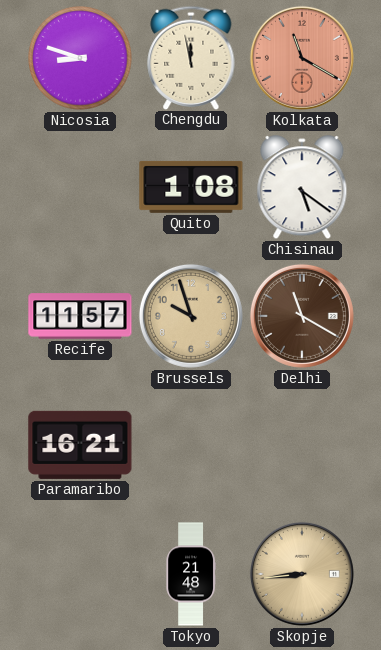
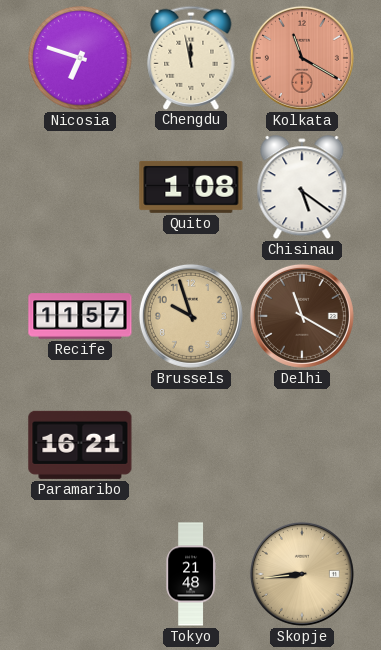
Nicosia: 8:48 -> 6:48
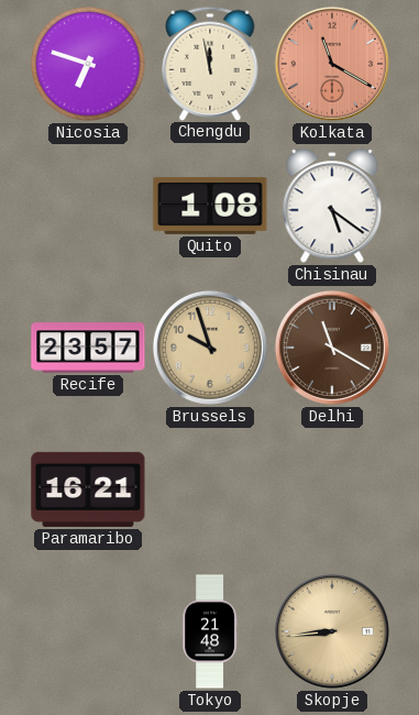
Recife: 11:57 -> 23:57
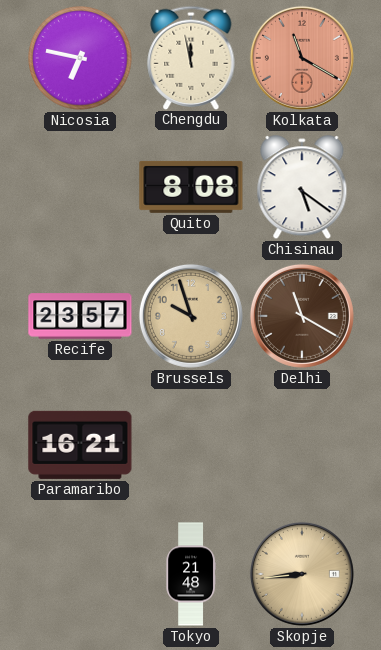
Nicosia: 6:48 -> 6:47
Quito: 1:08 -> 8:08
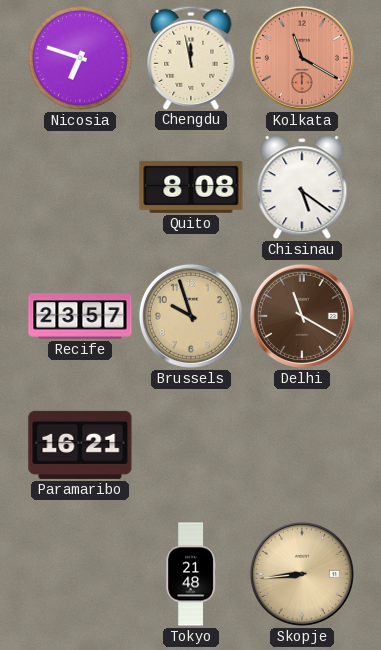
Nicosia: 6:47 -> 6:48
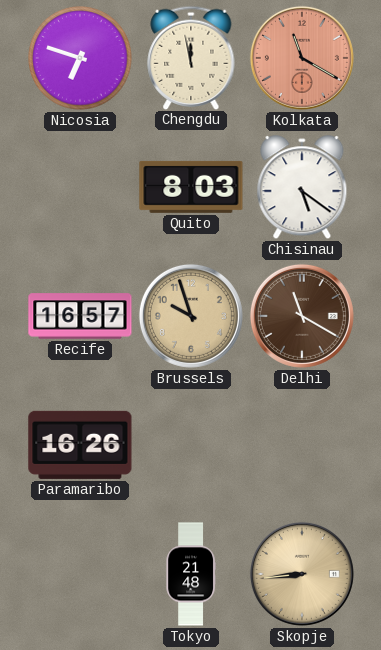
Quito: 8:08 -> 8:03
Recife: 23:57 -> 16:57
Paramaribo: 16:21 -> 16:26
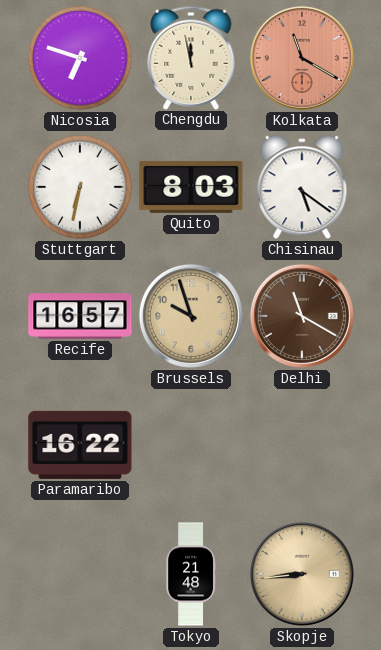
Stuttgart: none -> 6:32
Paramaribo: 16:26 -> 16:22
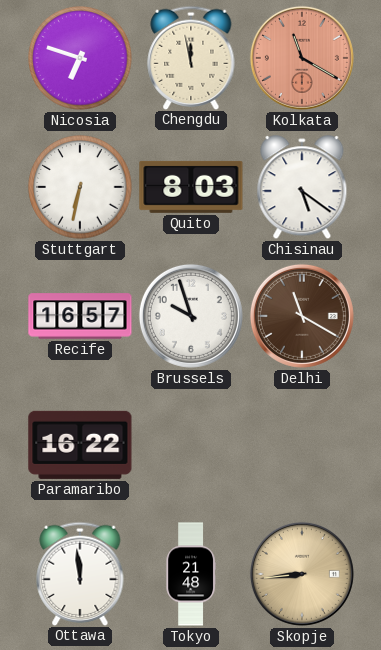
Brussels dial: champagne -> white
Ottawa: none -> 11:59
